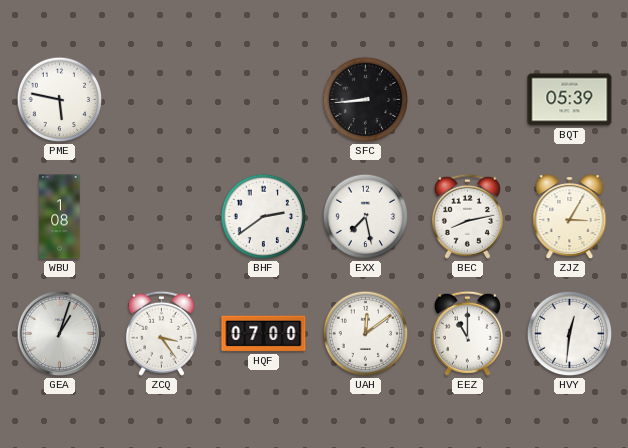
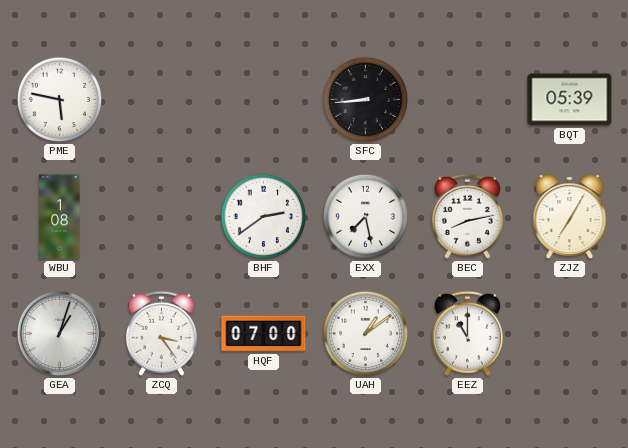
ZJZ: 3:05 -> 7:05
UAH: 12:09 -> 1:09
HVY: 12:31 -> none
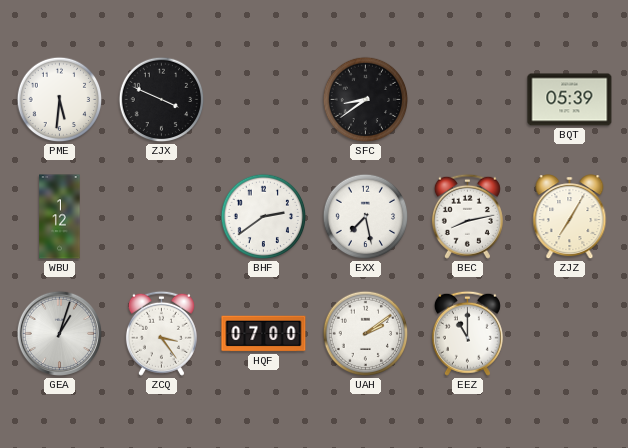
PME: 5:47 -> 5:31
ZJX: none -> 3:49
SFC: 8:44 -> 8:39
WBU: 1:08 -> 1:12
UAH: 1:09 -> 2:09
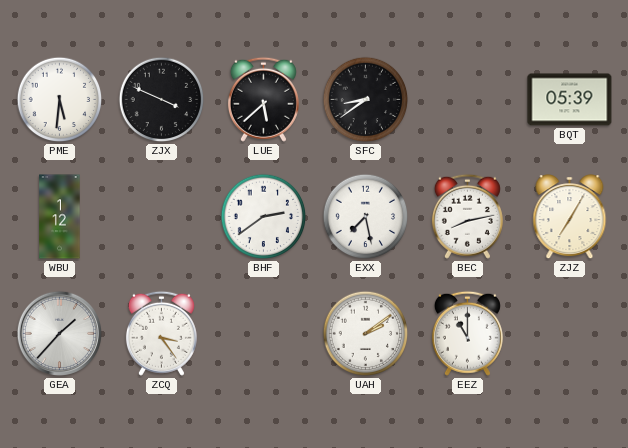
LUE: none -> 5:38
GEA: 1:03 -> 1:37
HQF: 07:00 -> none
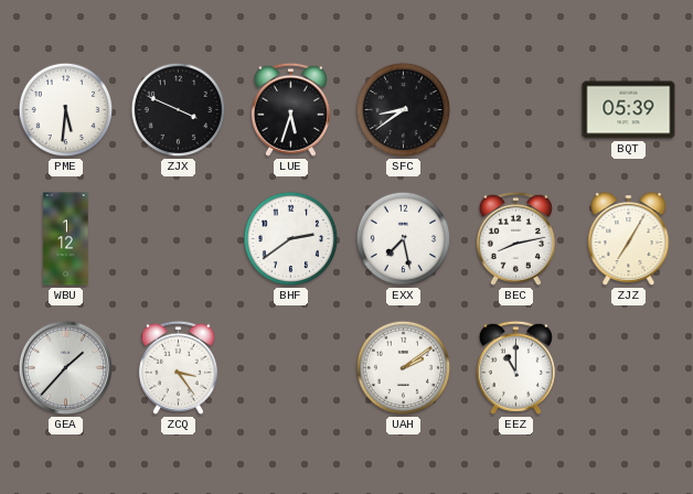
LUE: 5:38 -> 5:33
